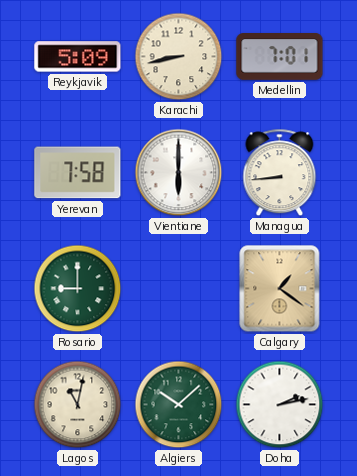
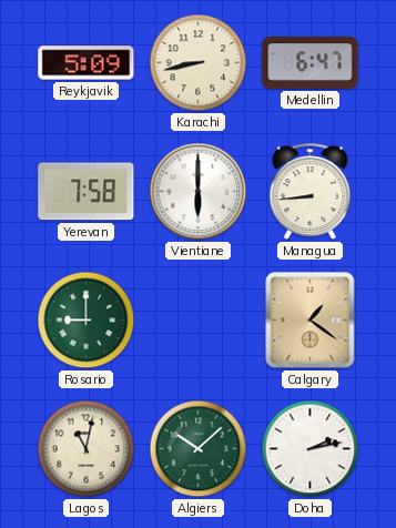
Medellin: 7:01 -> 6:47
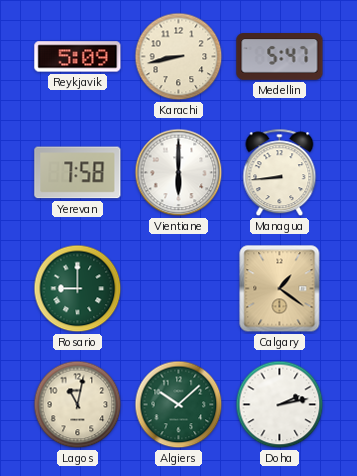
Medellin: 6:47 -> 5:47
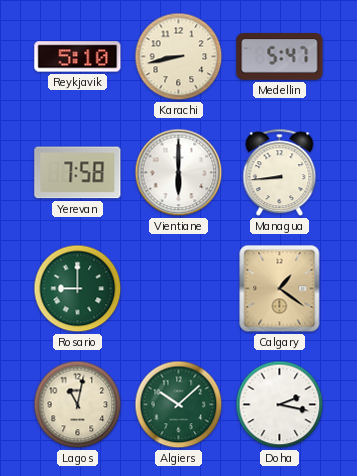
Reykjavik: 5:09 -> 5:10
Doha: 2:13 -> 2:17
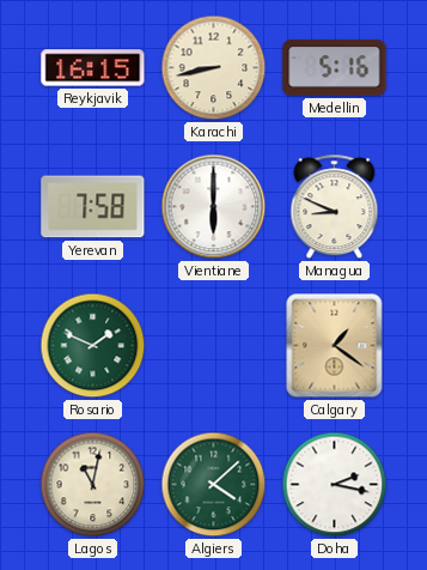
Reykjavik: 5:10 -> 16:15
Medellin: 5:47 -> 5:16
Managua: 8:44 -> 8:49
Rosario: 9:00 -> 1:49
Algiers: 10:08 -> 4:08
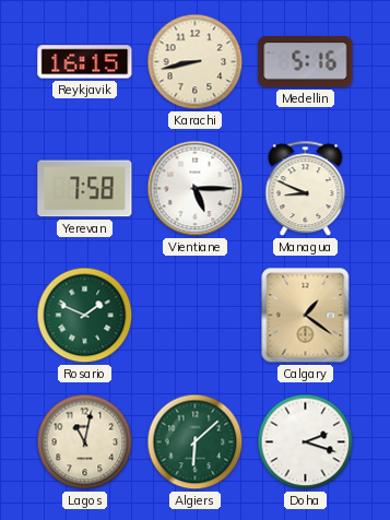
Vientiane: 6:00 -> 5:15
Algiers: 4:08 -> 6:08
Doha: 2:17 -> 2:18
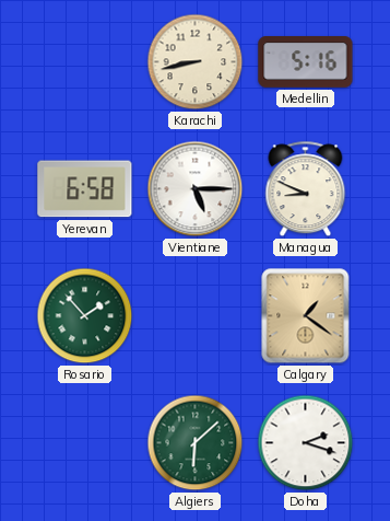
Reykjavik: 16:15 -> none
Yerevan: 7:58 -> 6:58
Rosario: 1:49 -> 1:53
Lagos: 11:02 -> none
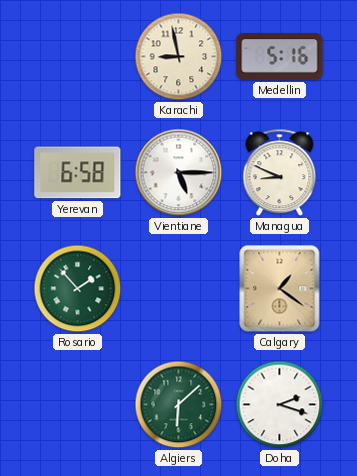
Karachi: 8:43 -> 8:58
